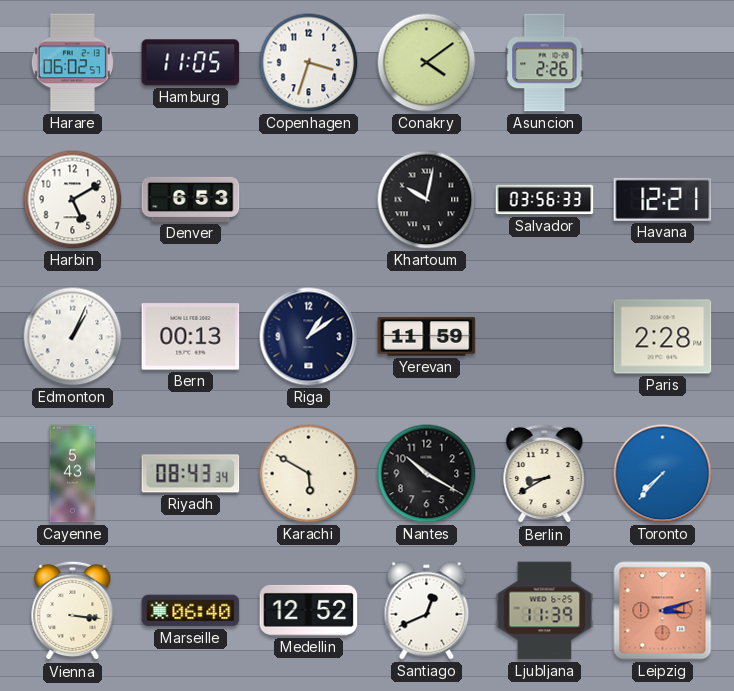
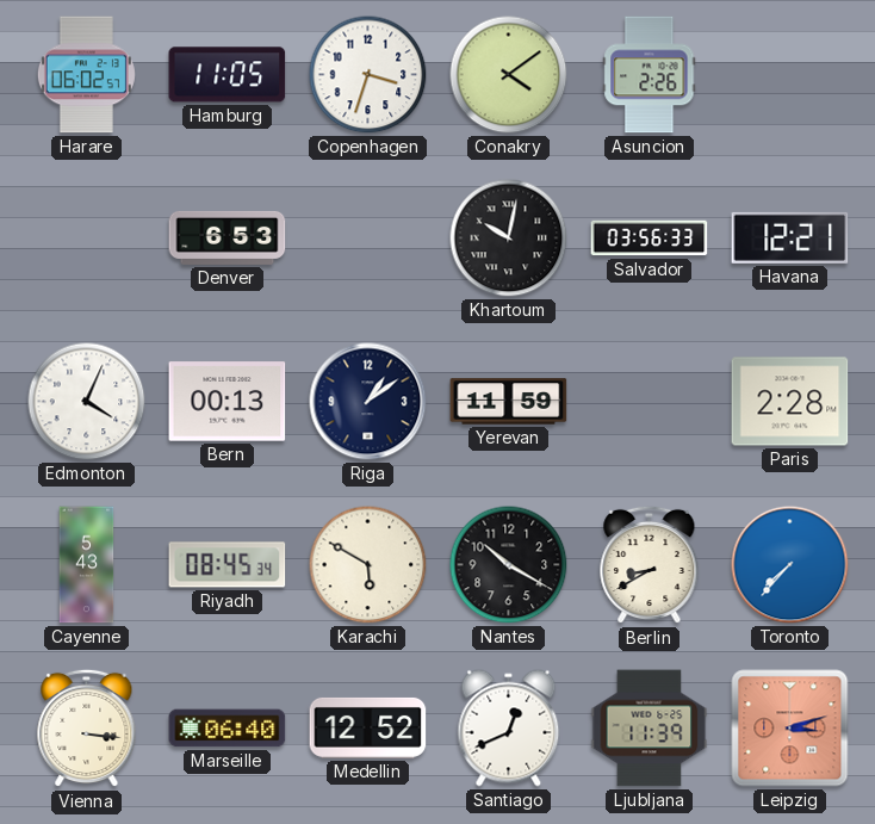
Harbin: 5:10 -> none
Edmonton: 1:04 -> 4:04
Riyadh: 08:43 -> 08:45
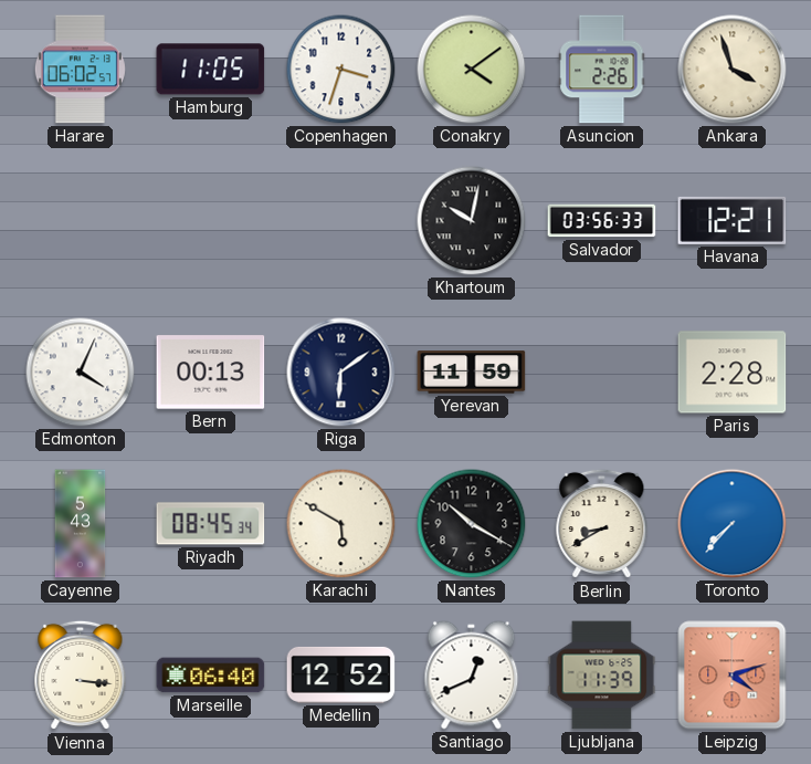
Ankara: none -> 3:57
Denver: 6:53 -> none
Riga: 1:09 -> 6:09
Leipzig: 3:12 -> 4:12
